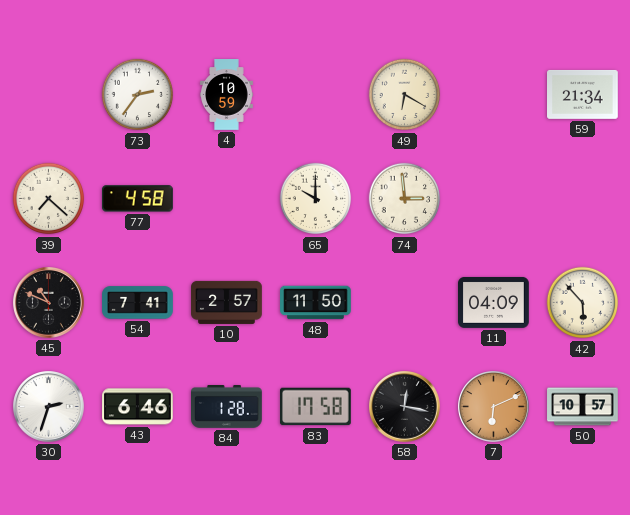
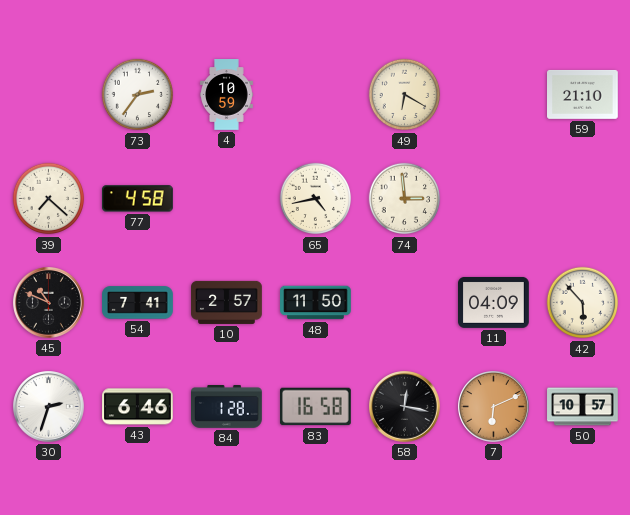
59: 21:34 -> 21:10
65: 10:00 -> 4:43
83: 17:58 -> 16:58
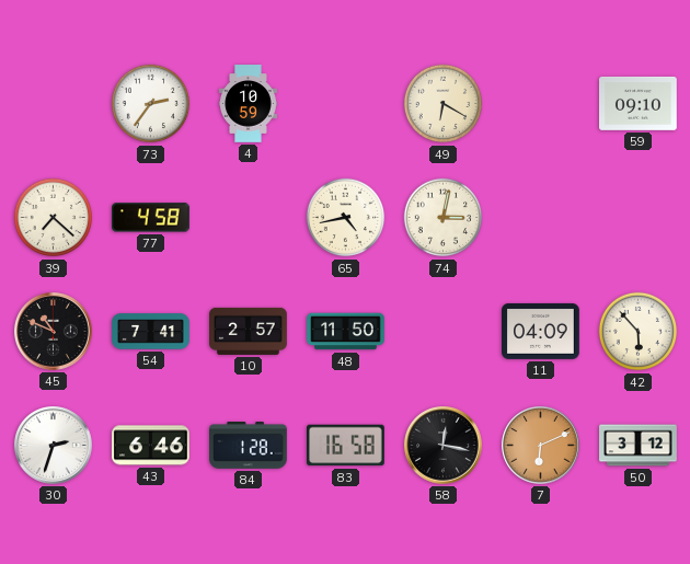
59: 21:10 -> 09:10
74: 2:59 -> 3:02
50: 10:57 -> 3:12
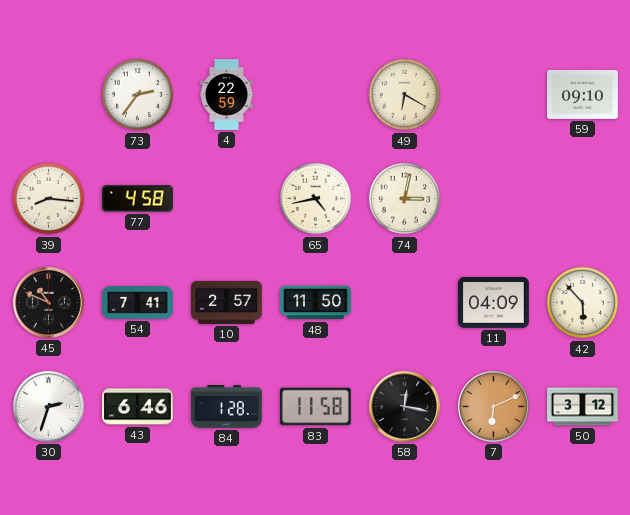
4: 10:59 -> 22:59
39: 7:22 -> 8:16
83: 16:58 -> 11:58
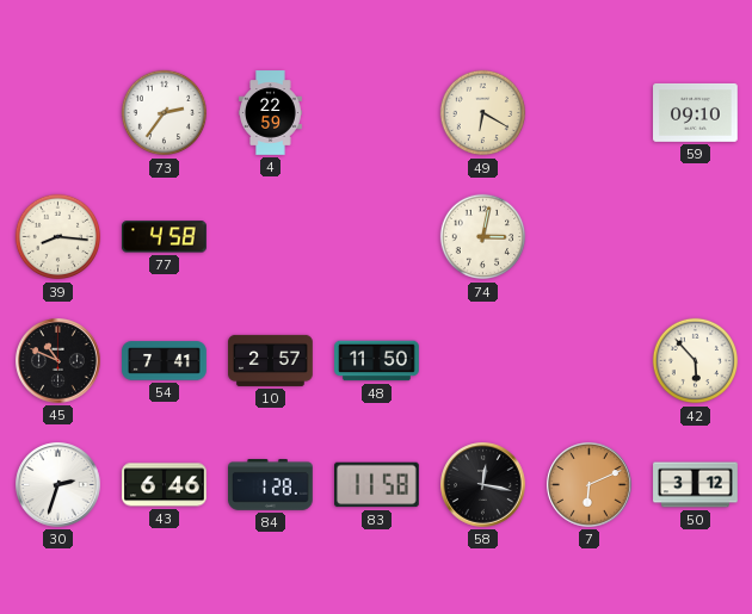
65: 4:43 -> none
11: 04:09 -> none
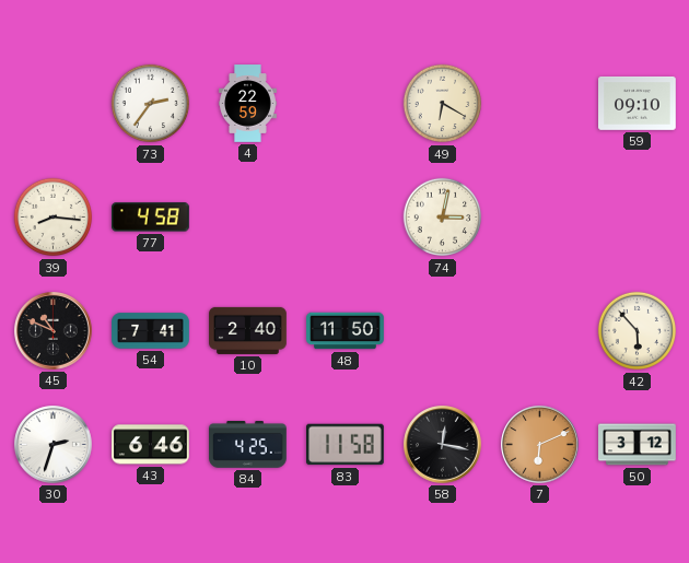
10: 2:57 -> 2:40
84: 1:28 -> 4:25
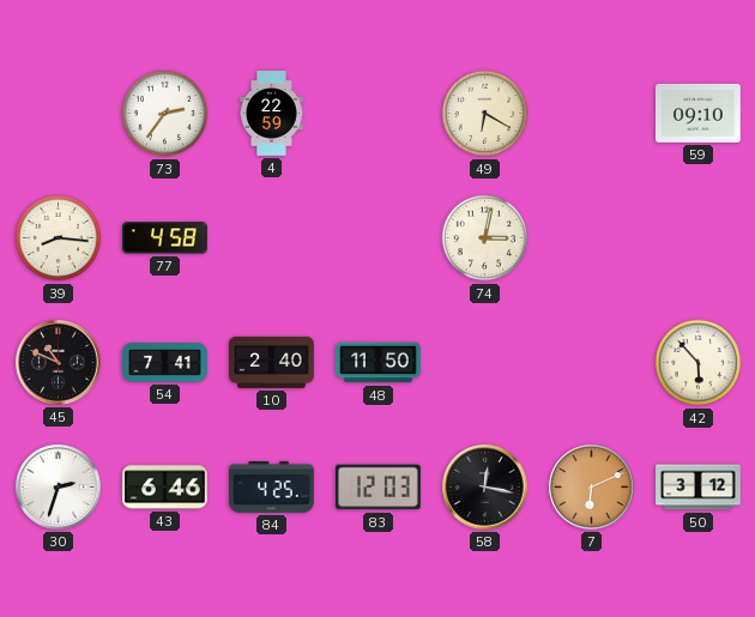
83: 11:58 -> 12:03
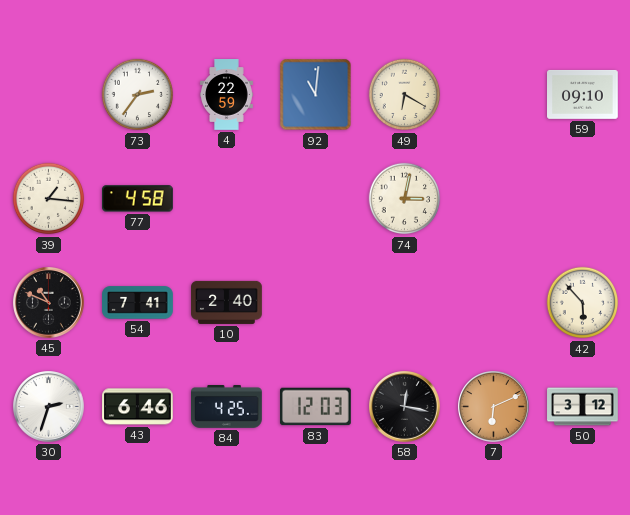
92: none -> 11:01
39: 8:16 -> 1:16
48: 11:50 -> none
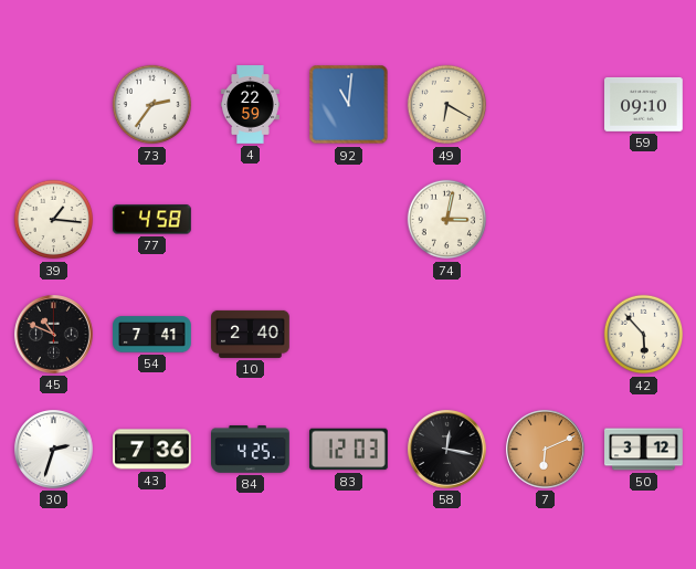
43: 6:46 -> 7:36
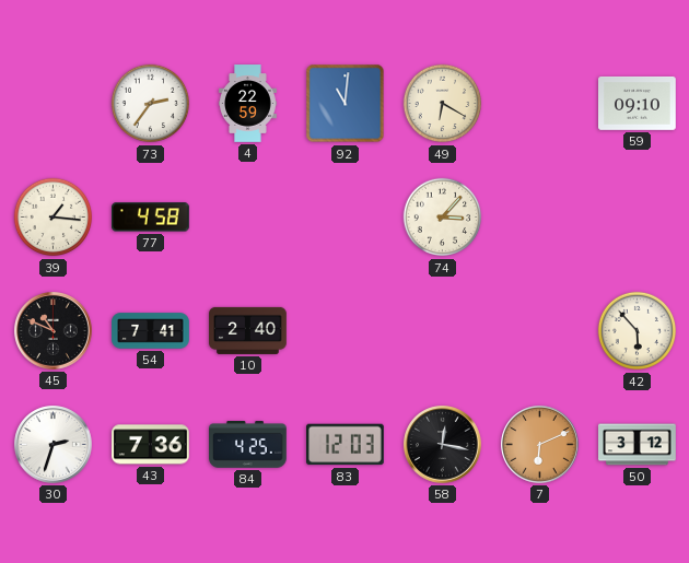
74: 3:02 -> 3:07
